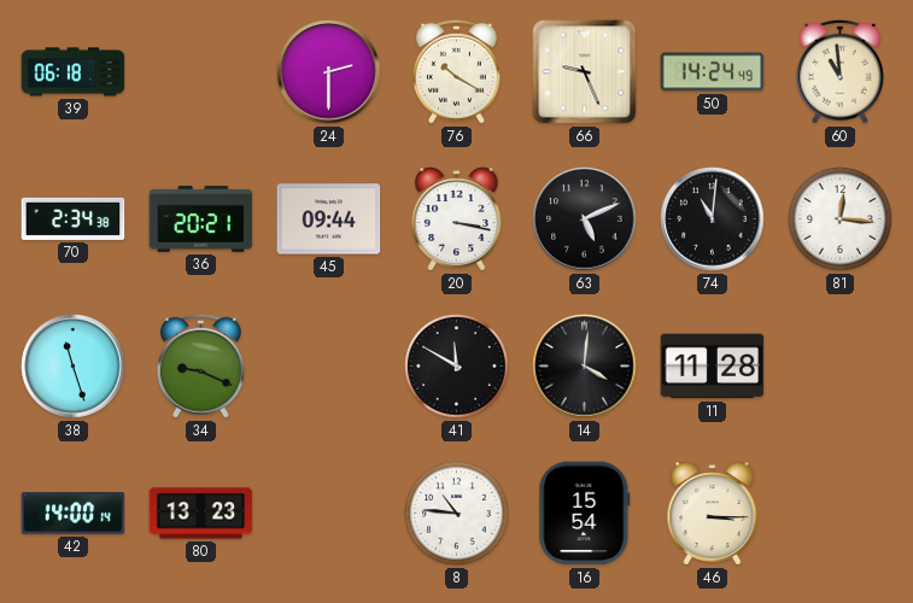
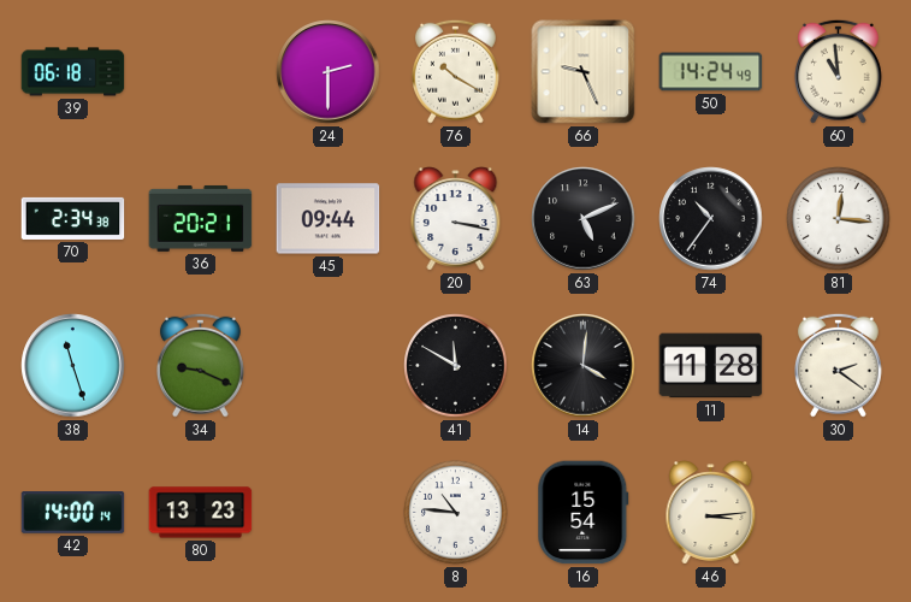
74: 11:01 -> 10:36
30: none -> 2:21
46: 3:15 -> 3:14
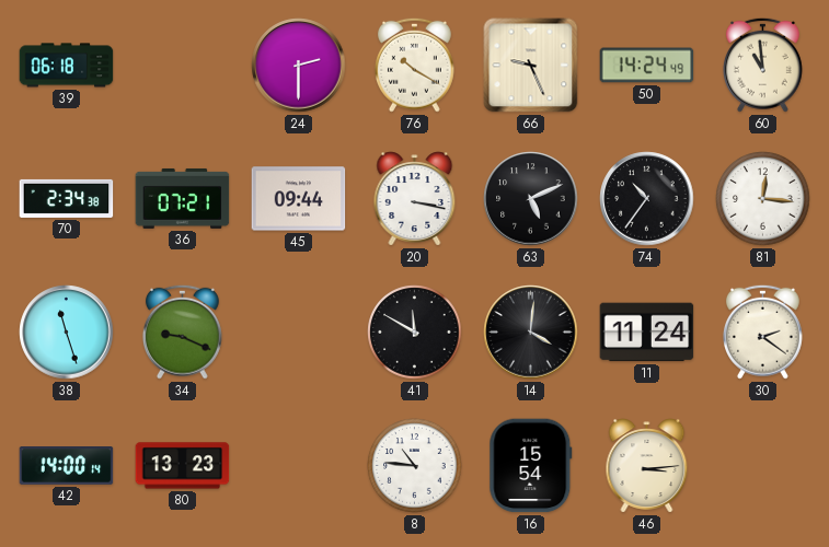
36: 20:21 -> 07:21
11: 11:28 -> 11:24
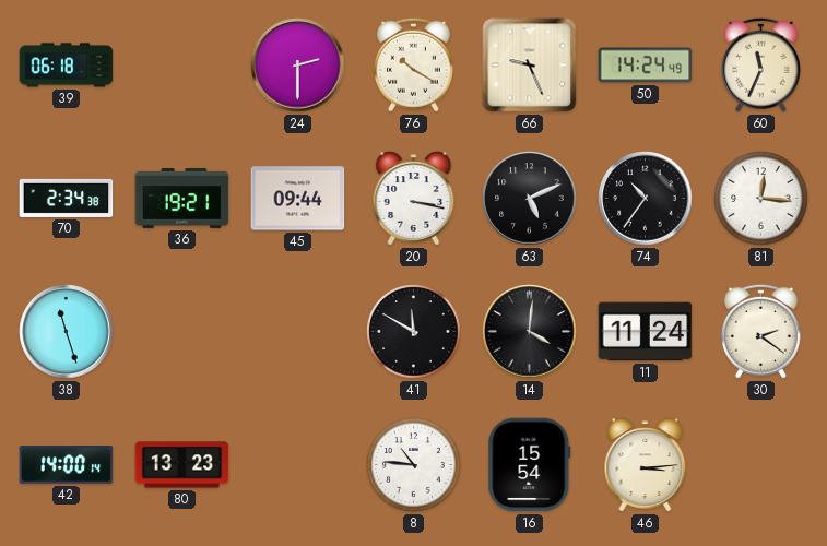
60: 10:59 -> 11:34
36: 07:21 -> 19:21
34: 9:19 -> none
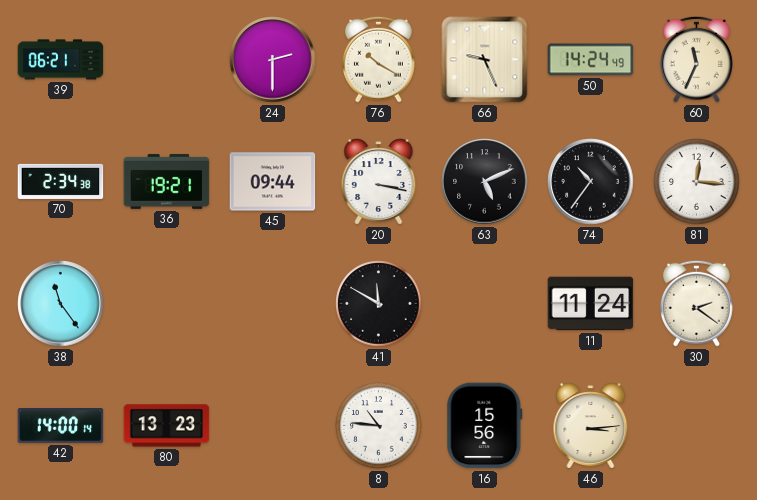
39: 06:18 -> 06:21
38: 11:27 -> 11:24
14: 4:01 -> none
16: 15:54 -> 15:56
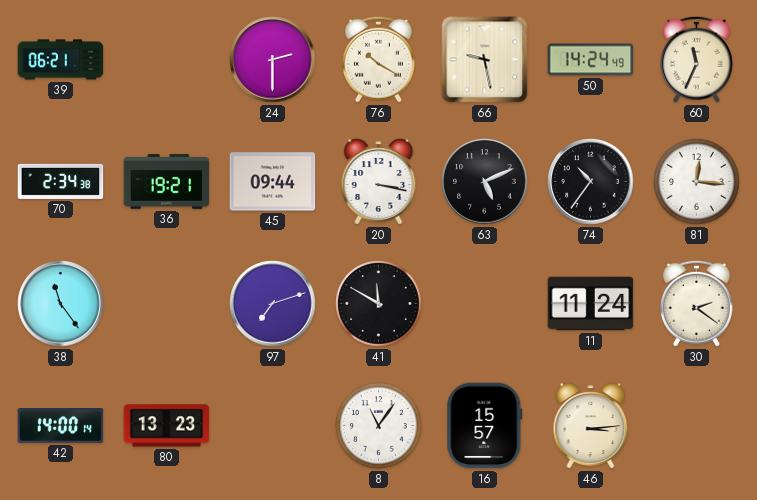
66: 9:26 -> 9:28
97: none -> 7:12
8: 10:46 -> 11:06
16: 15:56 -> 15:57
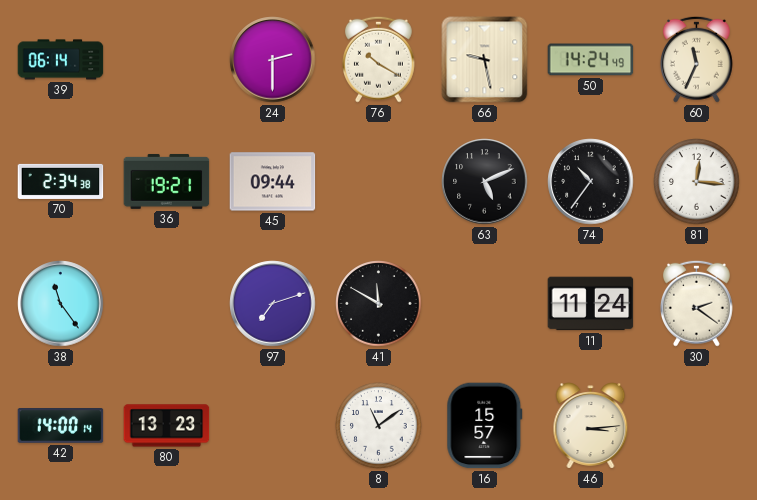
39: 06:21 -> 06:14
20: 3:17 -> none
8: 11:06 -> 11:09
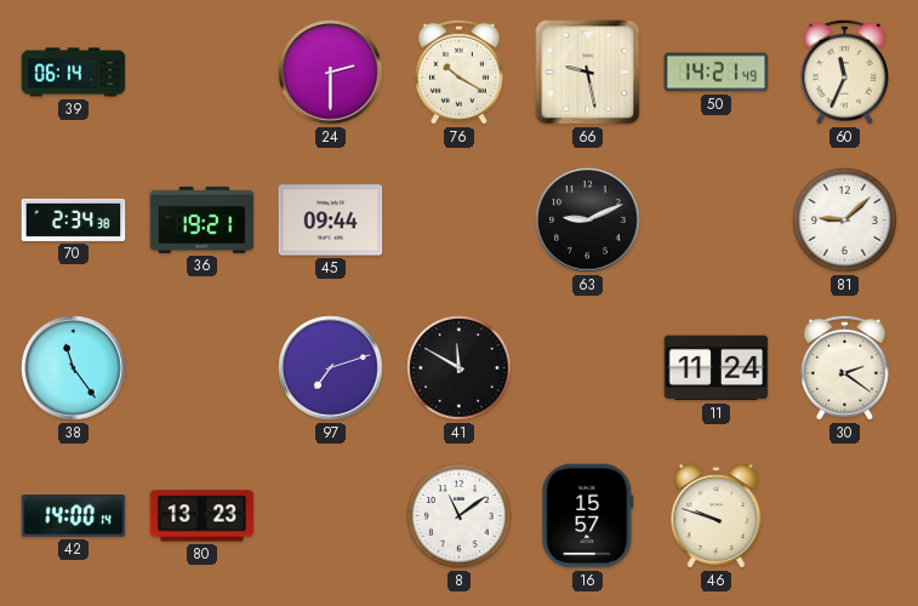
50: 14:24 -> 14:21
63: 5:11 -> 9:11
74: 10:36 -> none
81: 12:16 -> 9:08
46: 3:14 -> 9:48
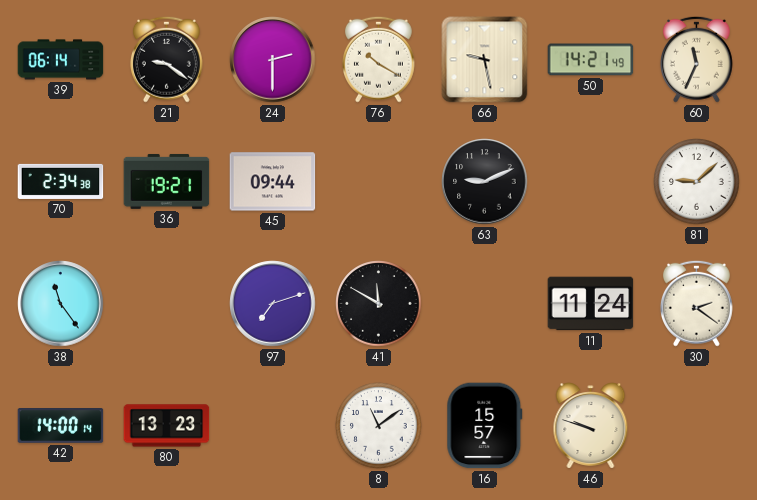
21: none -> 9:21
